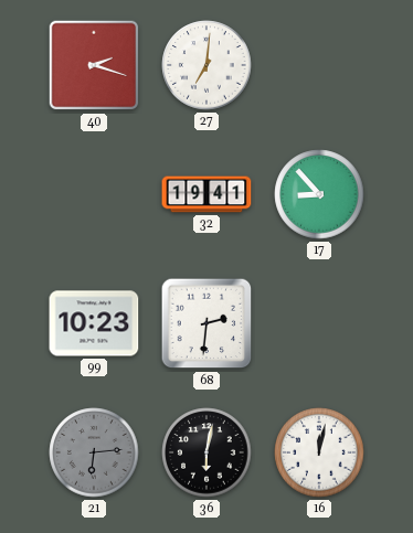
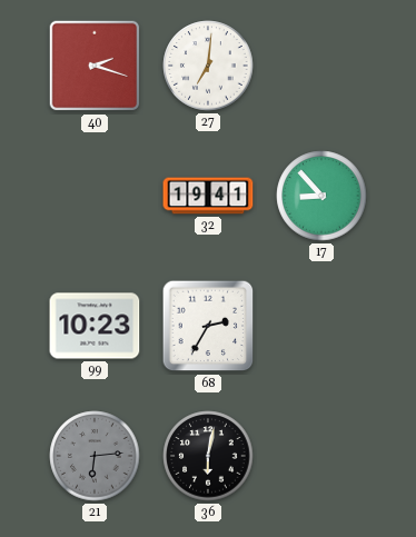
68: 2:31 -> 2:35
16: 12:02 -> none
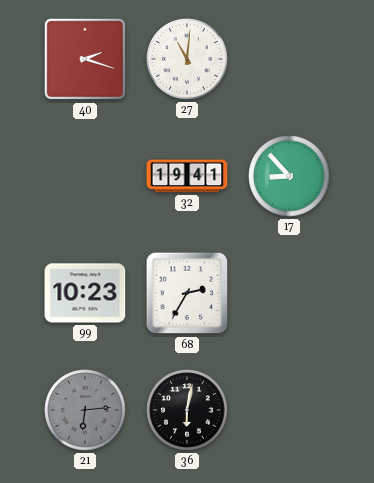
27: 7:01 -> 11:01
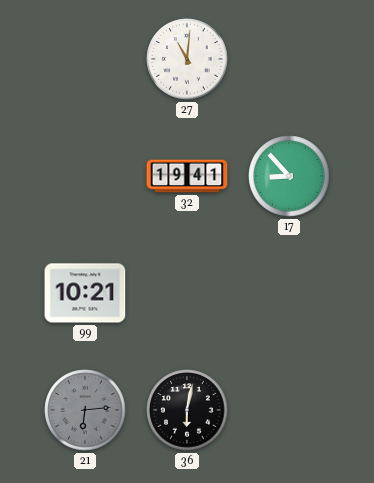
40: 2:18 -> none
99: 10:23 -> 10:21
68: 2:35 -> none
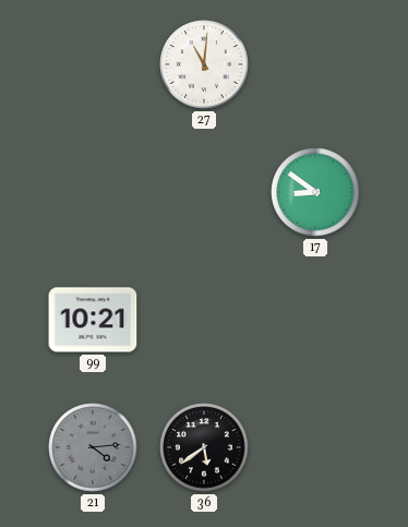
32: 19:41 -> none
17: 8:53 -> 8:51
21: 6:14 -> 4:14
36: 6:02 -> 5:39
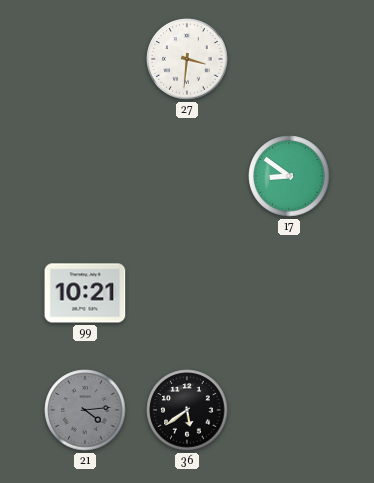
27: 11:01 -> 3:31
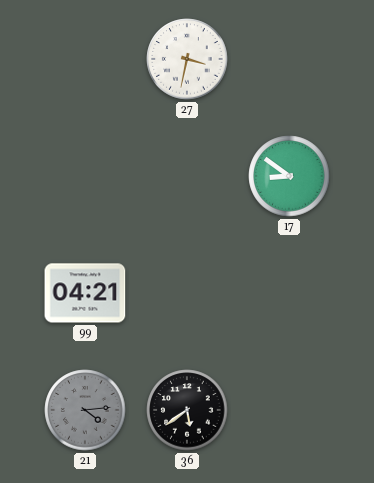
27: 3:31 -> 3:32
99: 10:21 -> 04:21
